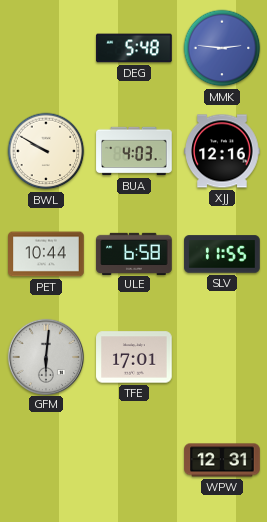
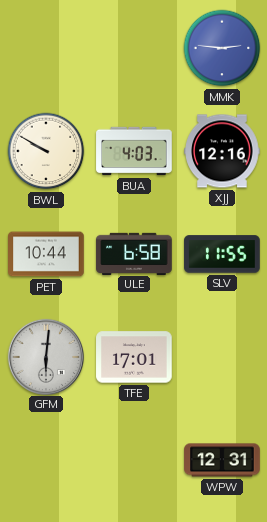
DEG: 5:48 -> none
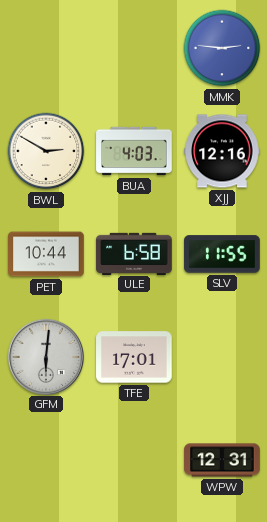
BWL: 9:50 -> 2:50
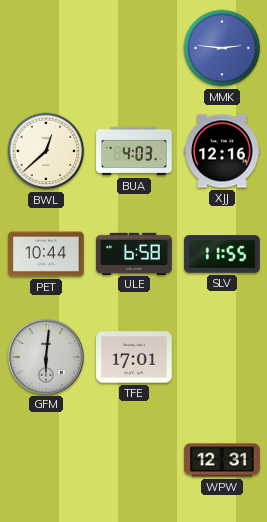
BWL: 2:50 -> 12:38
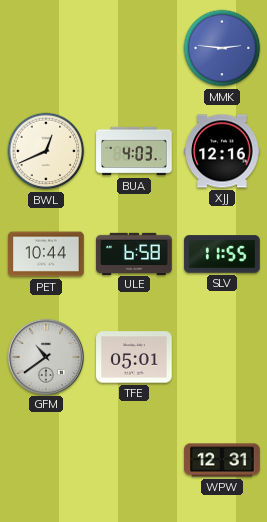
BWL: 12:38 -> 12:41
GFM: 6:01 -> 10:39
TFE: 17:01 -> 05:01
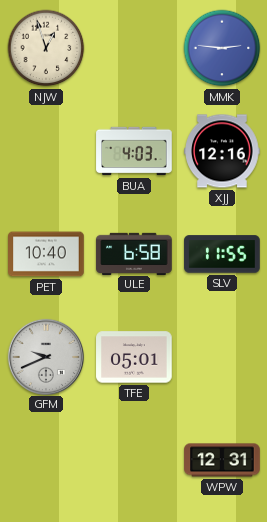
NJW: none -> 12:57
BWL: 12:41 -> none
PET: 10:44 -> 10:40
GFM: 10:39 -> 9:41
